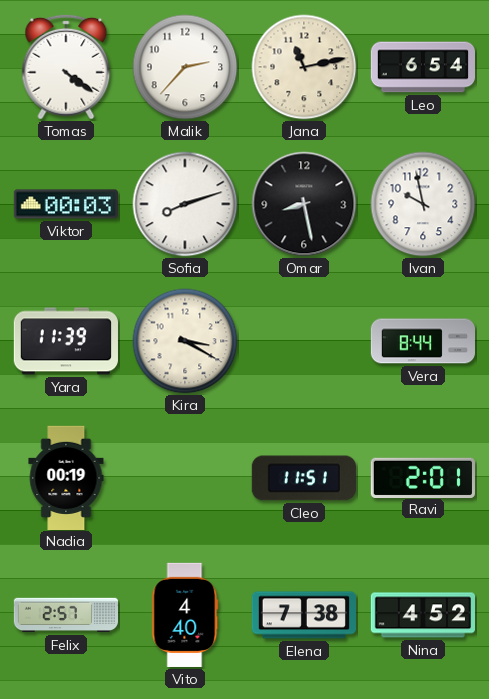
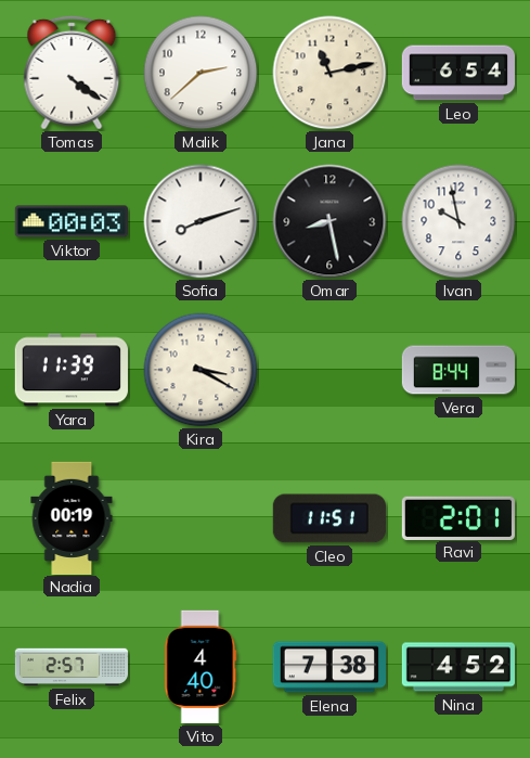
Malik: 2:37 -> 2:38
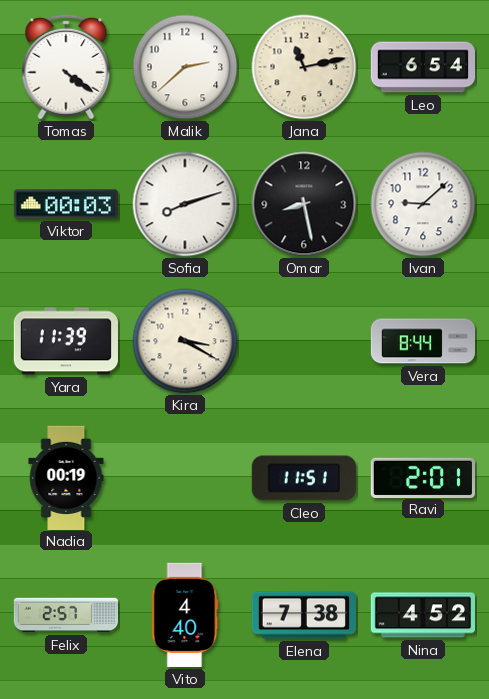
Ivan: 9:58 -> 9:08
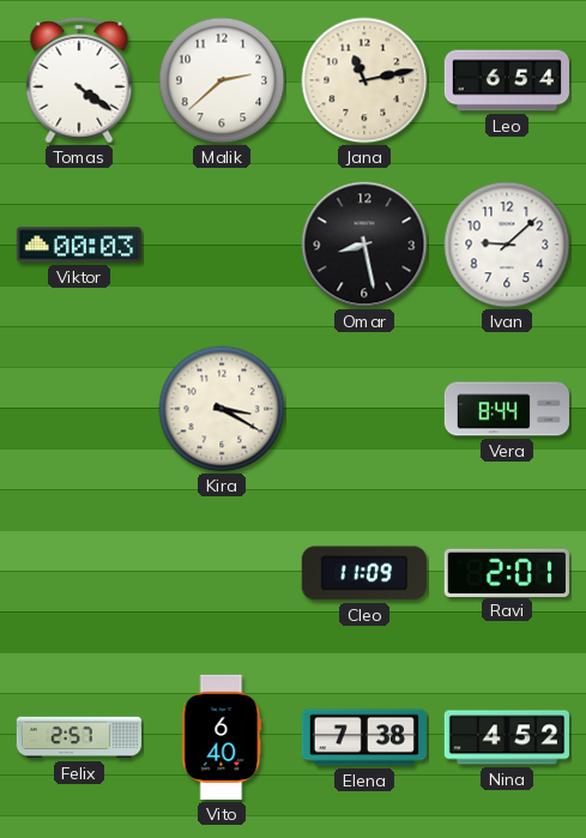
Sofia: 8:12 -> none
Yara: 11:39 -> none
Nadia: 00:19 -> none
Cleo: 11:51 -> 11:09
Vito: 4:40 -> 6:40
